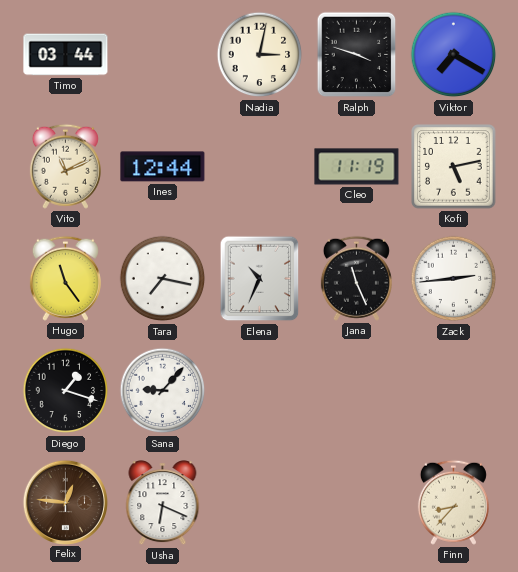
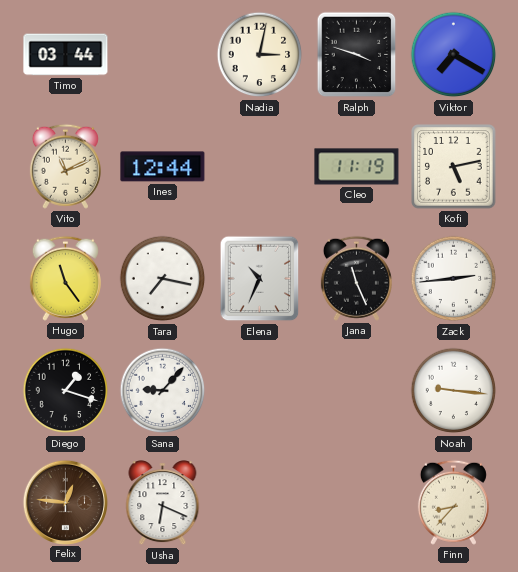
Noah: none -> 9:16
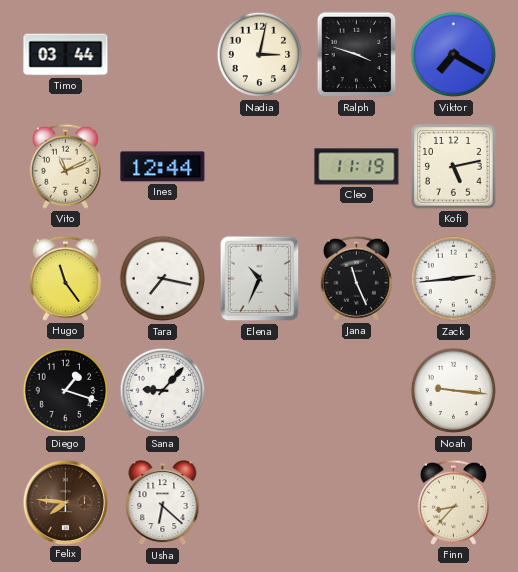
Felix: 12:46 -> 7:46
Usha: 6:19 -> 6:22
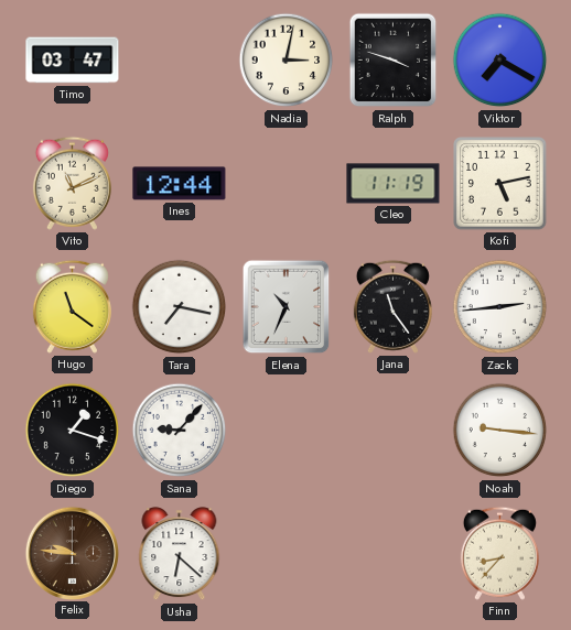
Timo: 03:44 -> 03:47
Hugo: 11:24 -> 11:21
Jana: 11:26 -> 11:24
Felix: 7:46 -> 9:46
